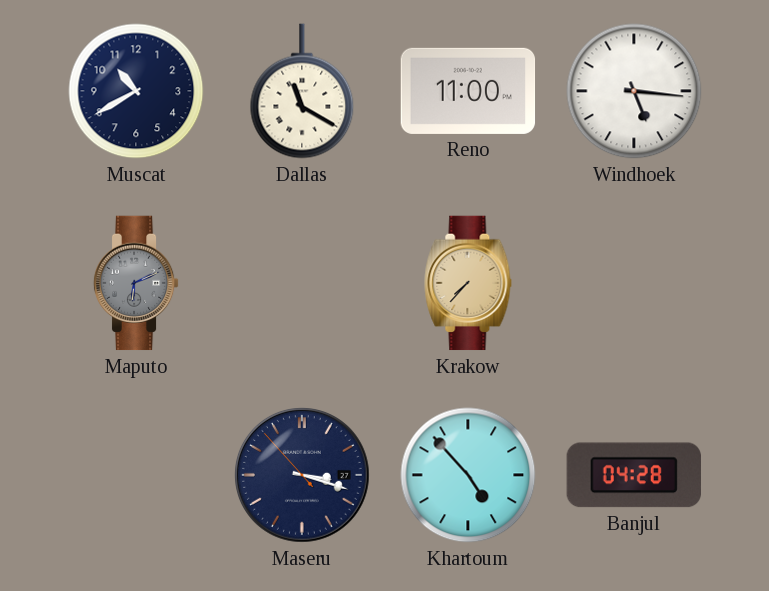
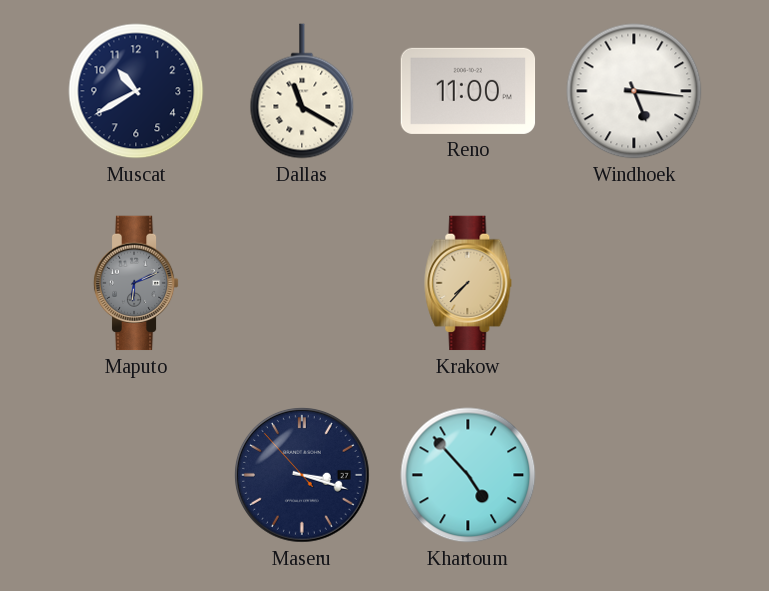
Banjul: 04:28 -> none
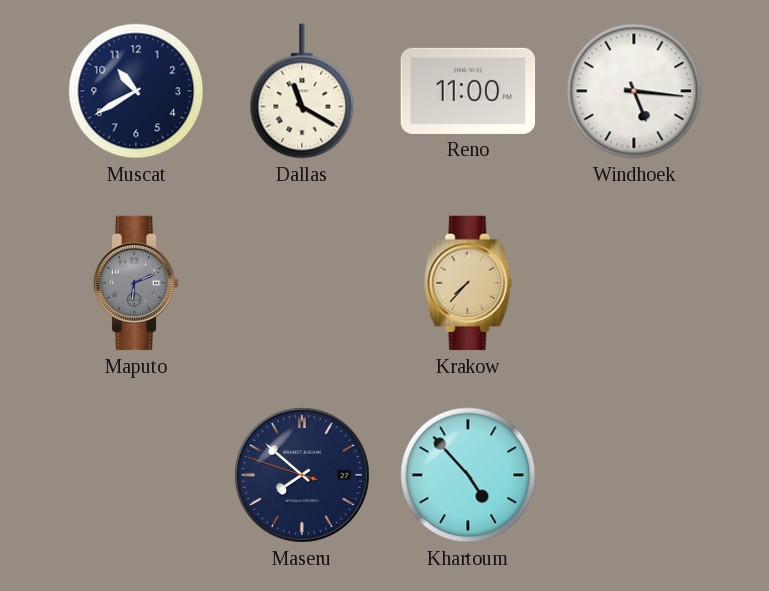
Maseru: 3:17 -> 7:51
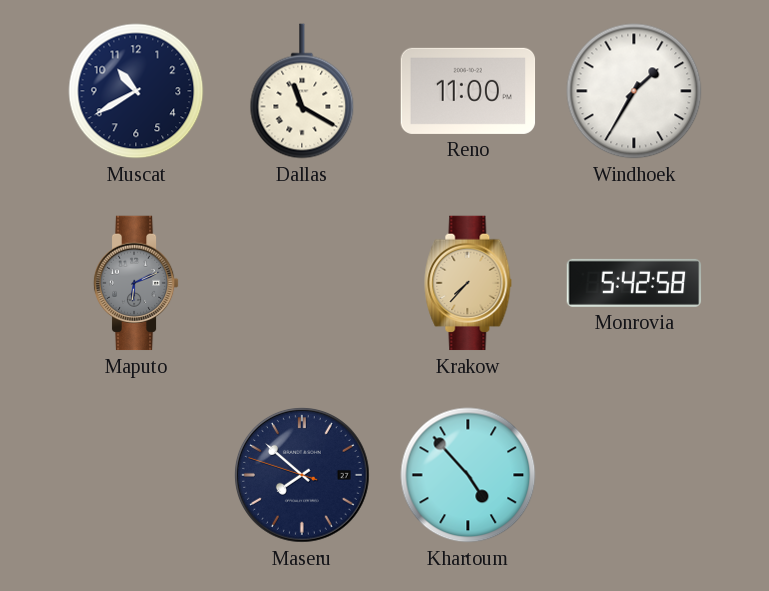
Windhoek: 5:16 -> 1:35
Monrovia: none -> 5:42
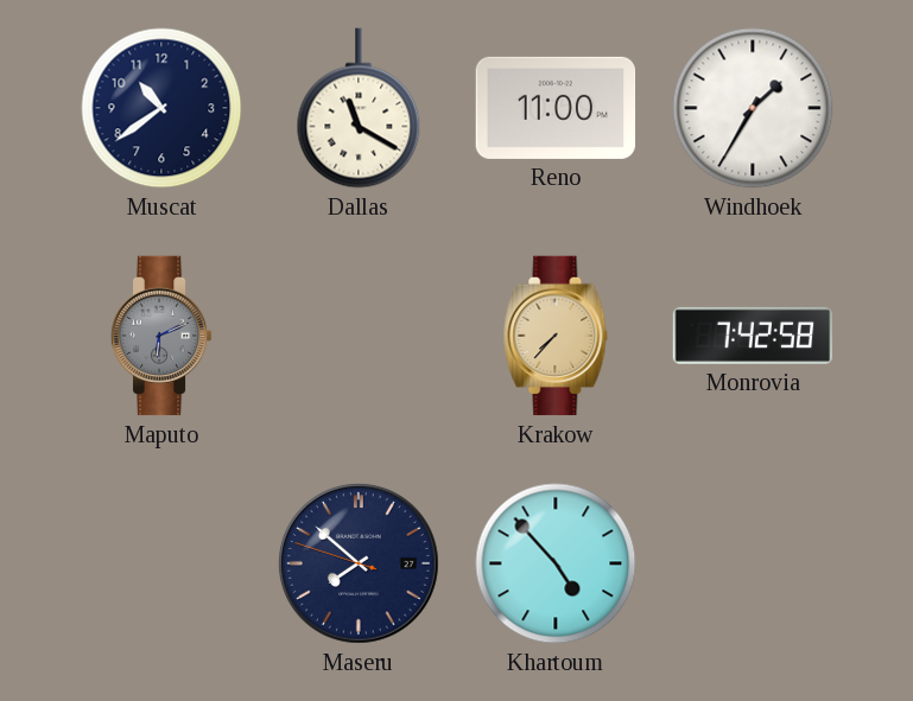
Muscat: 10:40 -> 10:39
Monrovia: 5:42 -> 7:42
